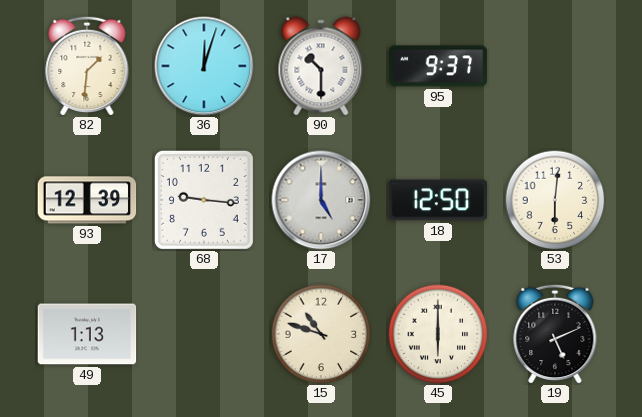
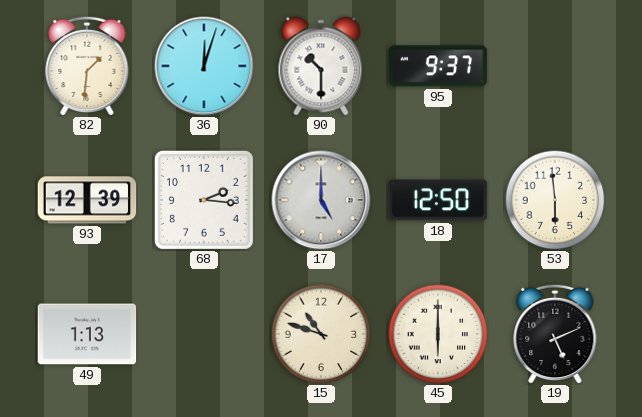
68: 9:16 -> 2:16
53: 6:01 -> 5:59
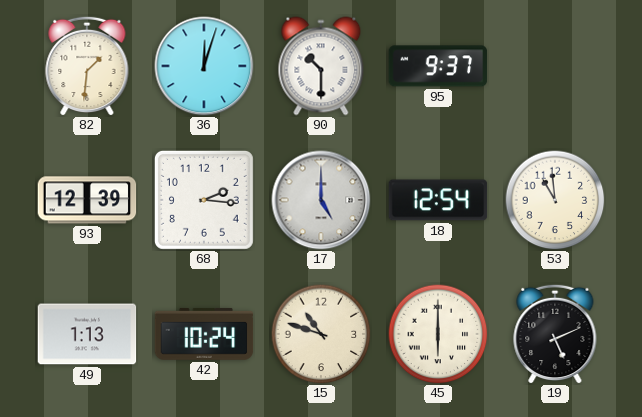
18: 12:50 -> 12:54
53: 5:59 -> 10:59
42: none -> 10:24
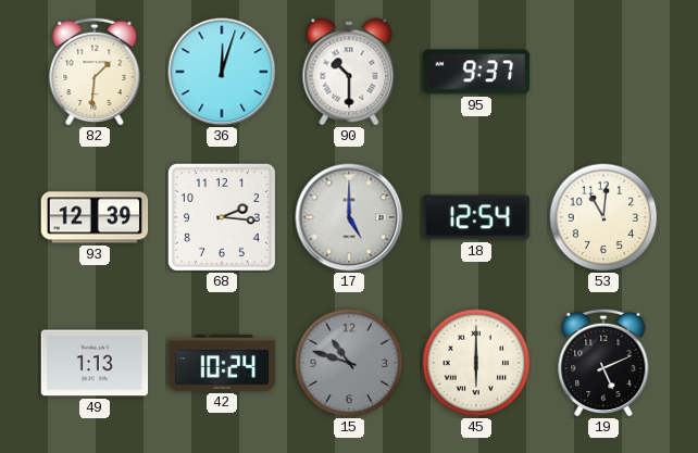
53: 10:59 -> 11:01
15 dial: cream -> grey
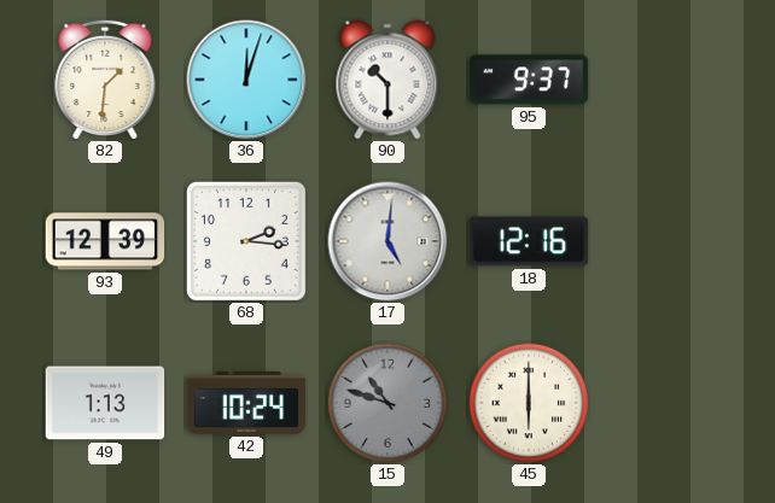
17: 5:00 -> 5:01
18: 12:54 -> 12:16
53: 11:01 -> none
19: 5:11 -> none
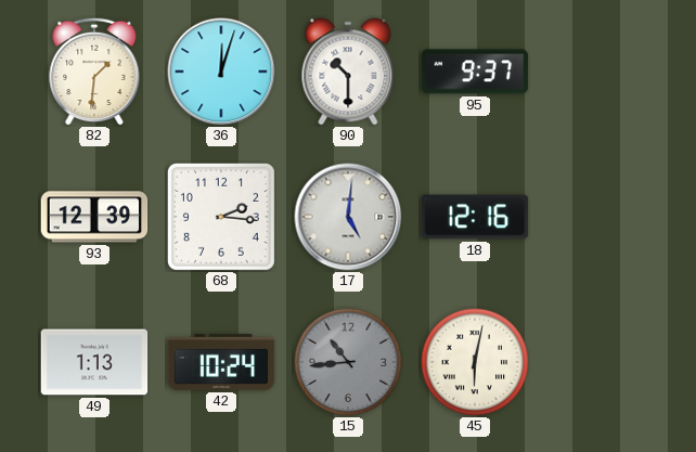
15: 10:48 -> 10:44
45: 6:00 -> 6:02
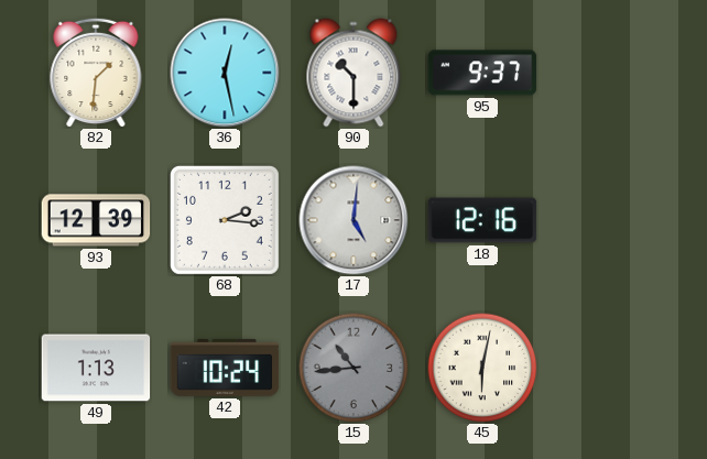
36: 12:03 -> 12:28
